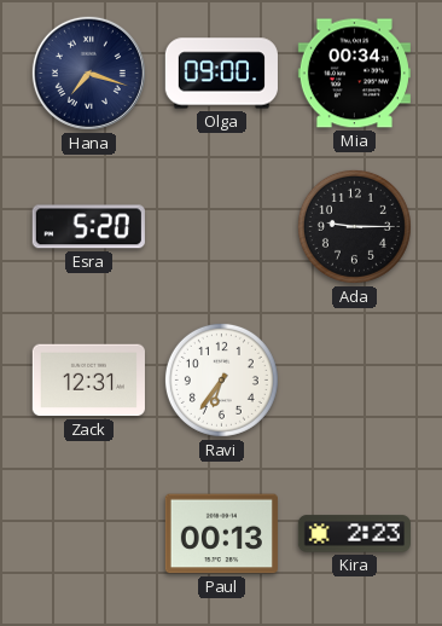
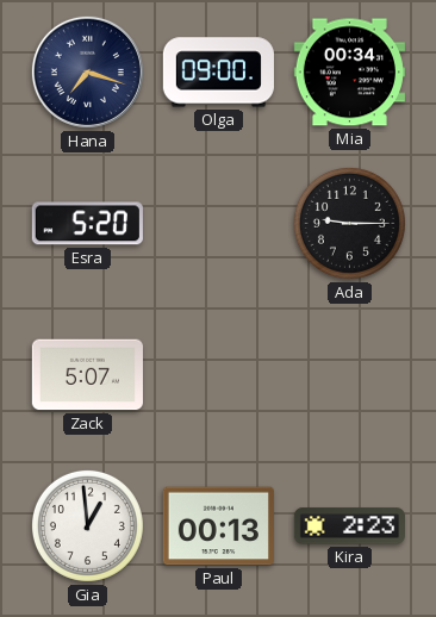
Zack: 12:31 -> 5:07
Ravi: 6:36 -> none
Gia: none -> 12:59
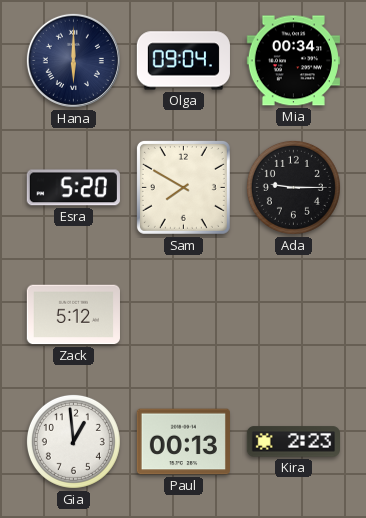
Hana: 7:18 -> 6:00
Olga: 09:00 -> 09:04
Sam: none -> 7:50
Zack: 5:07 -> 5:12
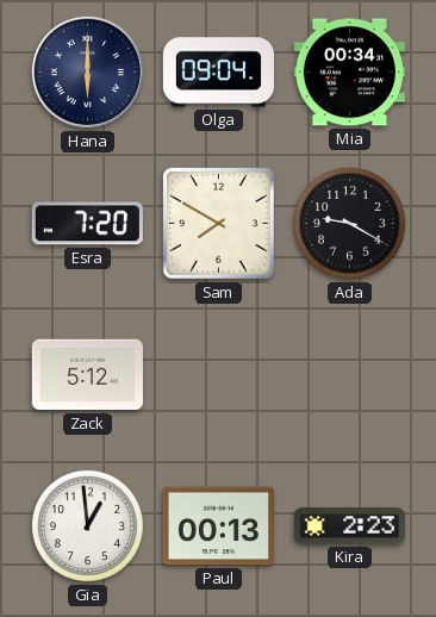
Esra: 5:20 -> 7:20
Ada: 9:15 -> 9:20
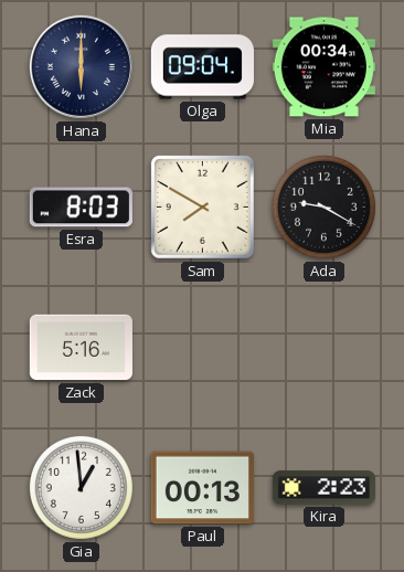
Esra: 7:20 -> 8:03
Zack: 5:12 -> 5:16
